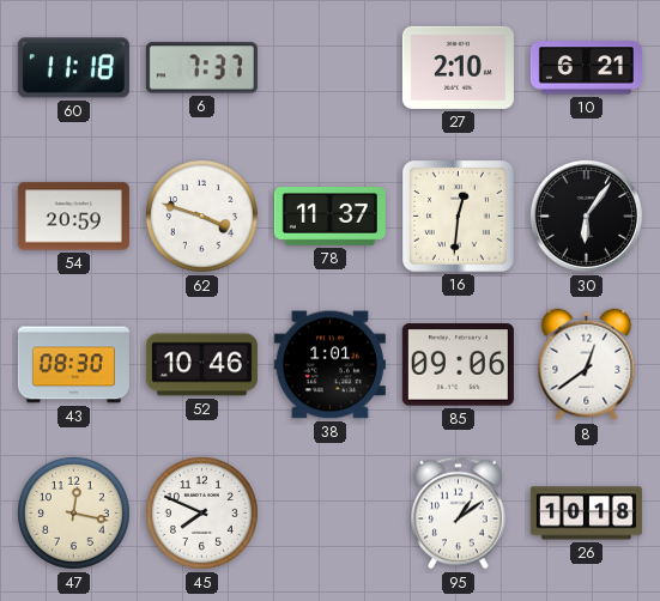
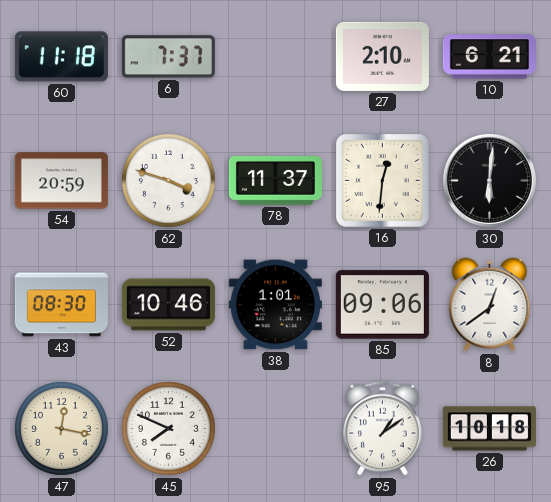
30: 6:06 -> 6:01
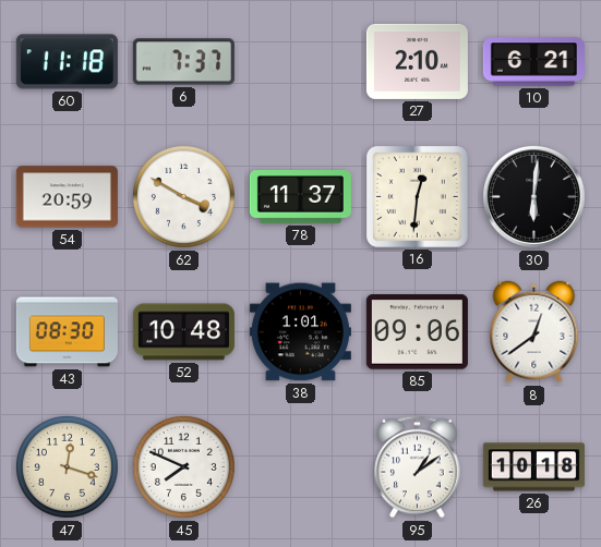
62: 3:48 -> 3:50
52: 10:46 -> 10:48
47: 12:17 -> 12:18
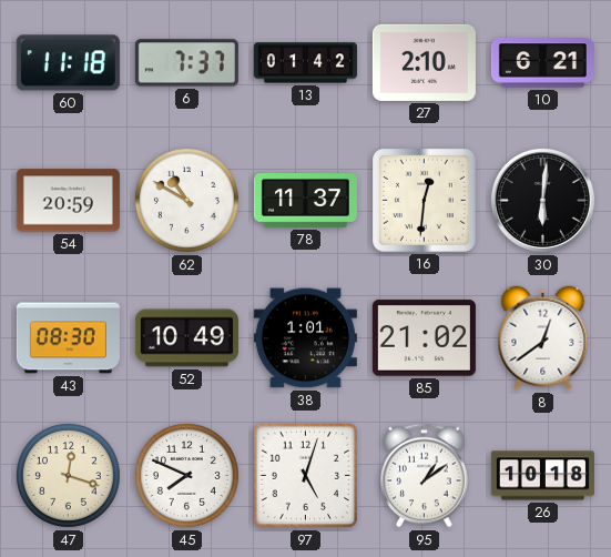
13: none -> 01:42
62: 3:50 -> 10:50
52: 10:48 -> 10:49
85: 09:06 -> 21:02
97: none -> 5:03
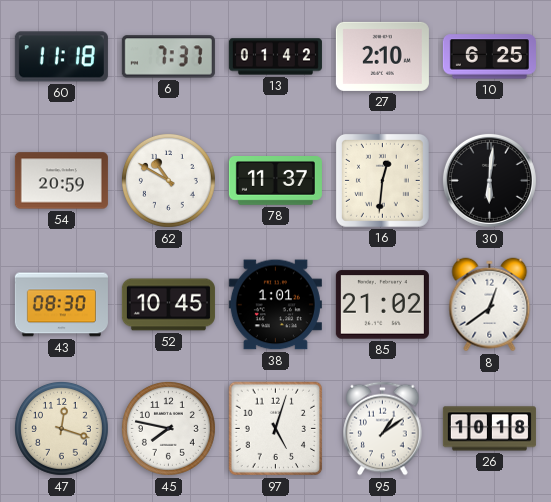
10: 6:21 -> 6:25
52: 10:49 -> 10:45
45: 7:49 -> 7:47
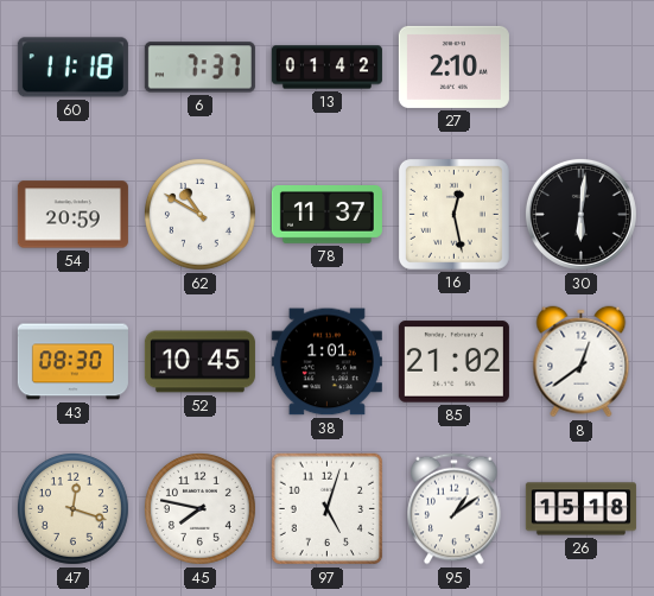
10: 6:25 -> none
16: 12:31 -> 12:28
26: 10:18 -> 15:18
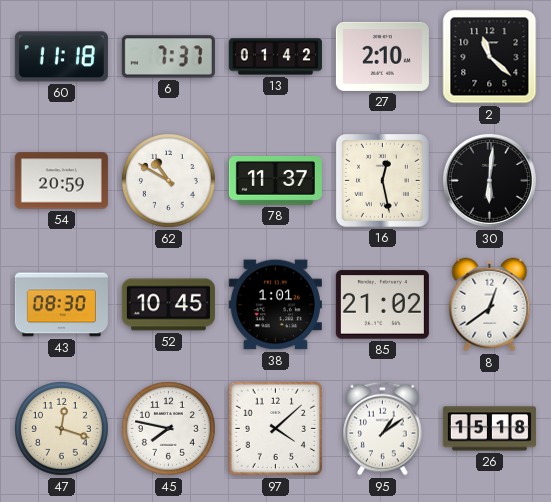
2: none -> 11:22
97: 5:03 -> 4:08
